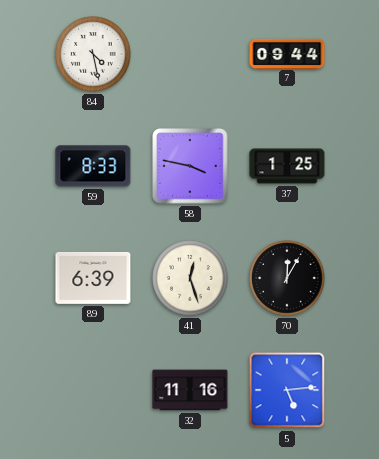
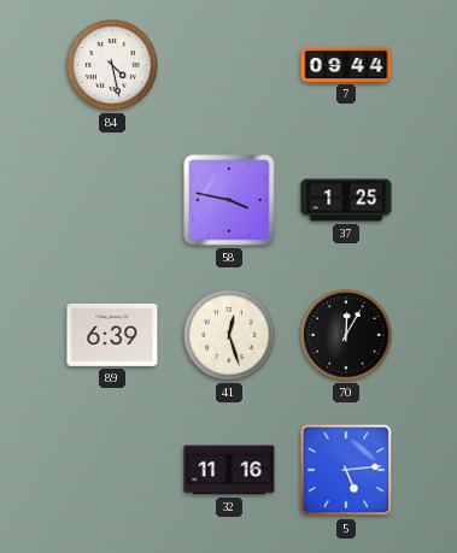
59: 8:33 -> none
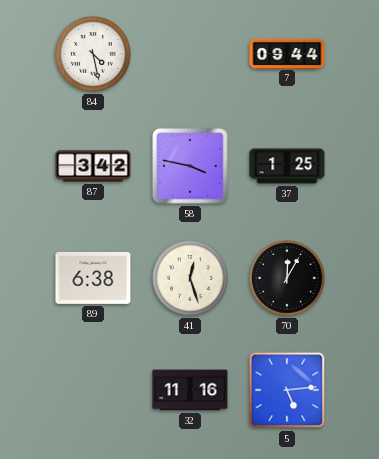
87: none -> 3:42
89: 6:39 -> 6:38
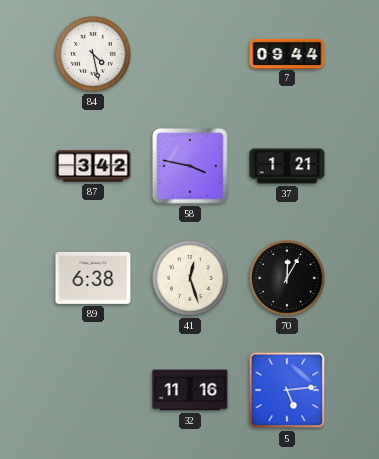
37: 1:25 -> 1:21
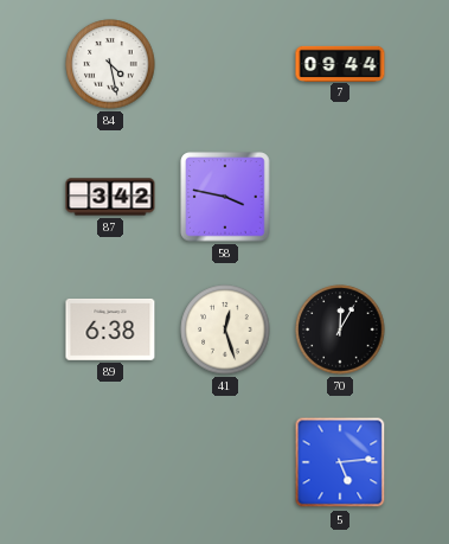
37: 1:21 -> none
32: 11:16 -> none
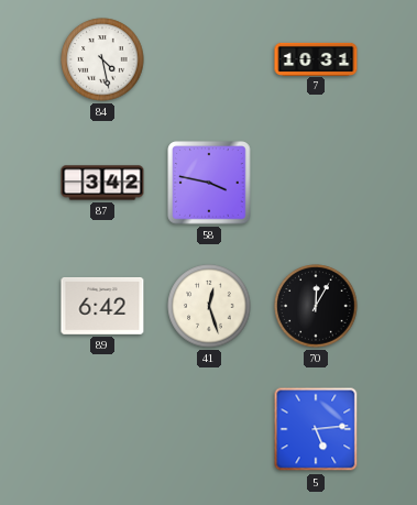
7: 09:44 -> 10:31
89: 6:38 -> 6:42
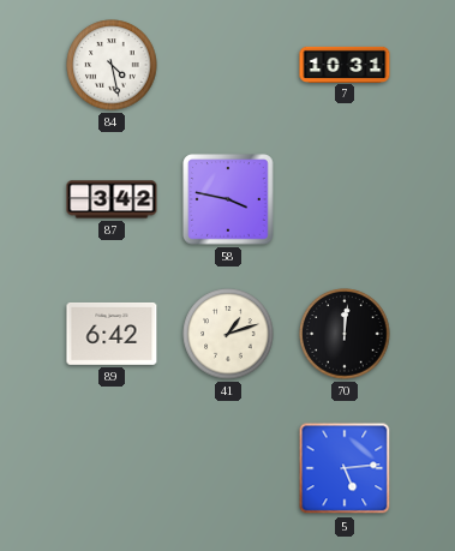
41: 12:27 -> 1:12
70: 12:05 -> 12:01
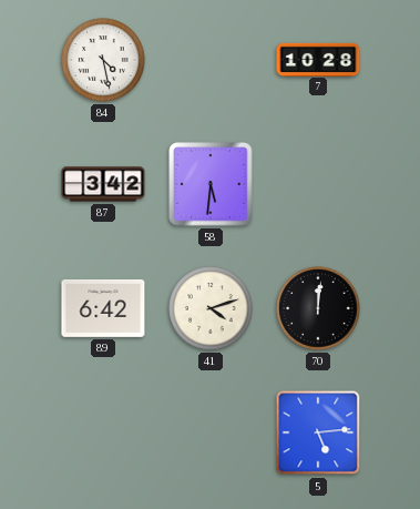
7: 10:31 -> 10:28
58: 3:47 -> 5:31
41: 1:12 -> 4:12
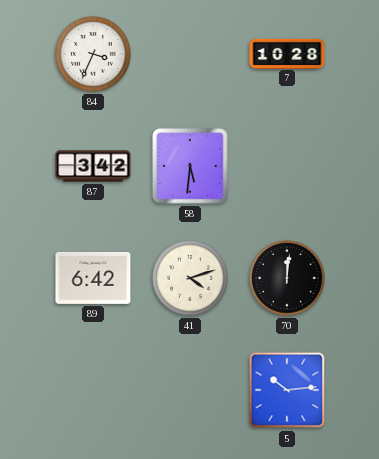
84: 4:28 -> 3:34
5: 5:14 -> 10:14
